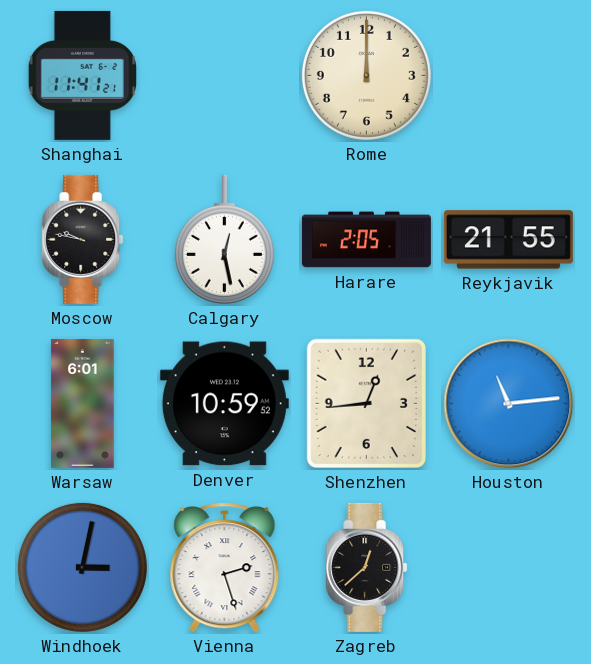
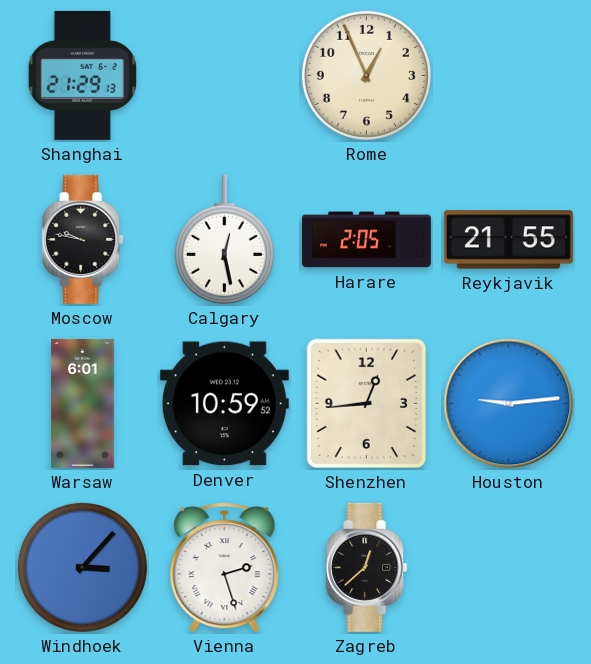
Shanghai: 11:41 -> 21:29
Rome: 12:00 -> 12:56
Houston: 11:14 -> 9:14
Windhoek: 3:02 -> 3:07
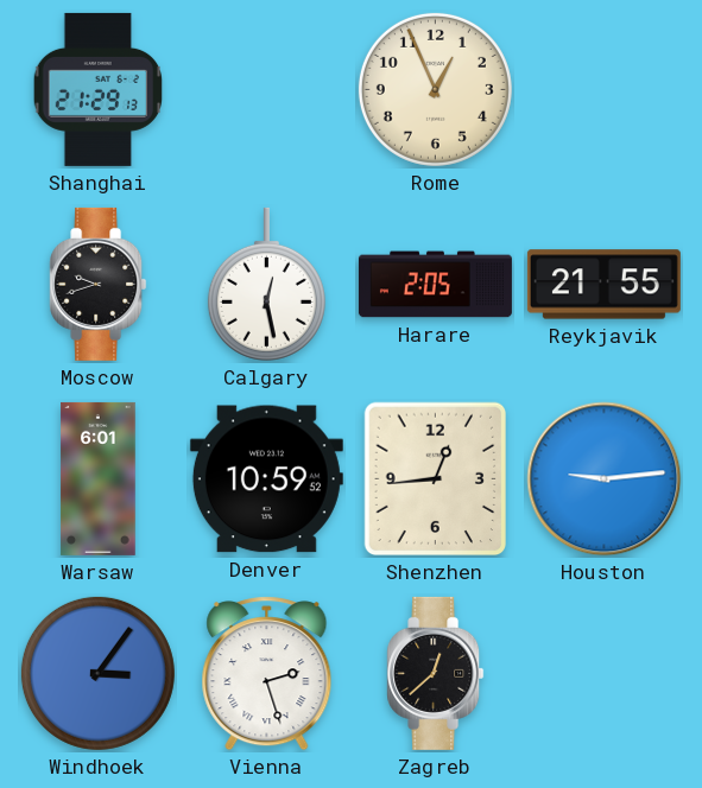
Moscow: 9:47 -> 9:42
Windhoek: 3:07 -> 3:06
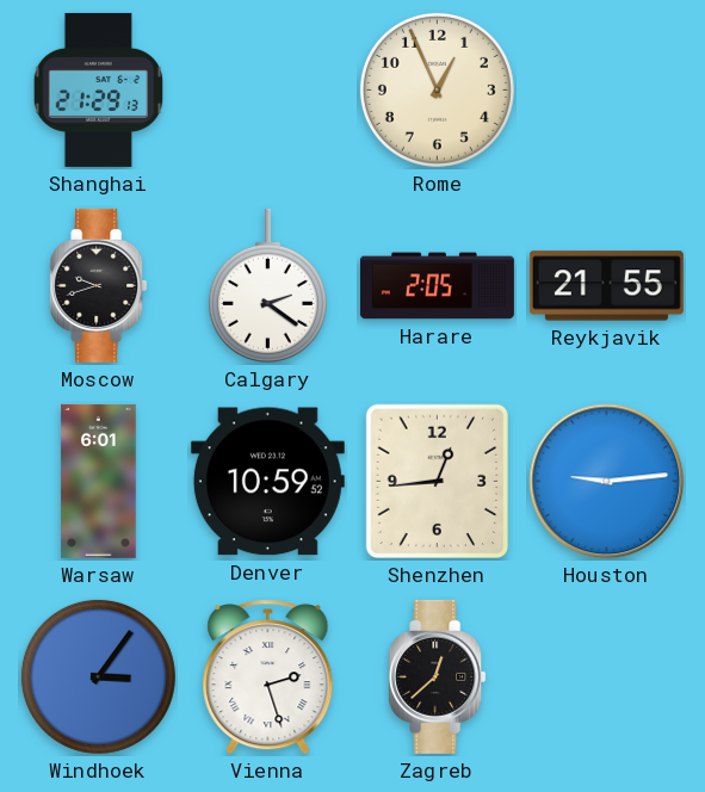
Calgary: 12:28 -> 2:21
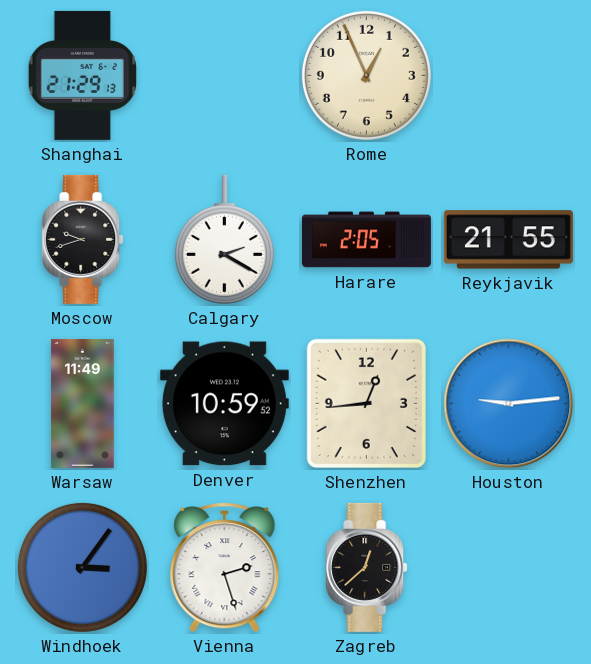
Calgary: 2:21 -> 2:20
Warsaw: 6:01 -> 11:49
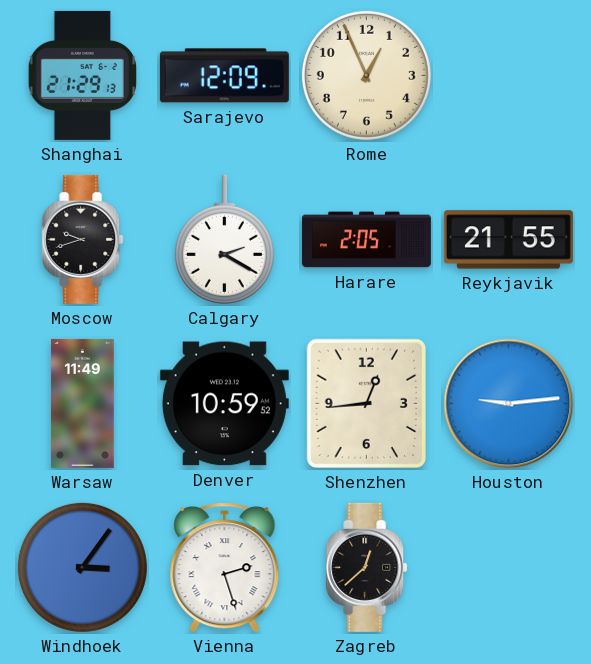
Sarajevo: none -> 12:09
